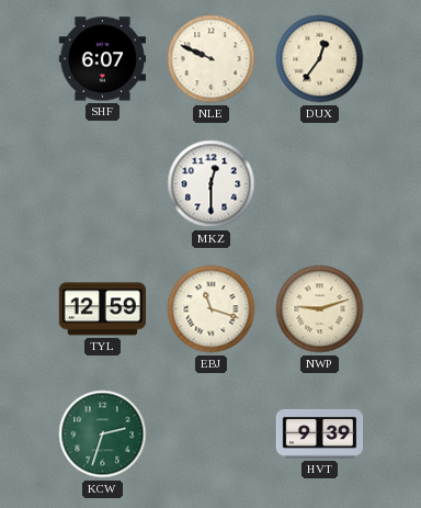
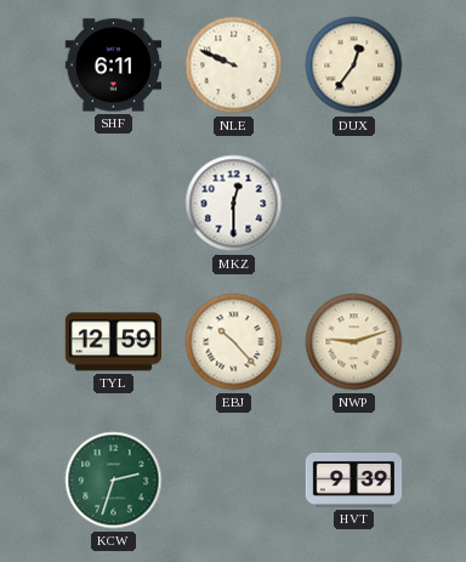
SHF: 6:07 -> 6:11
EBJ: 11:18 -> 10:23
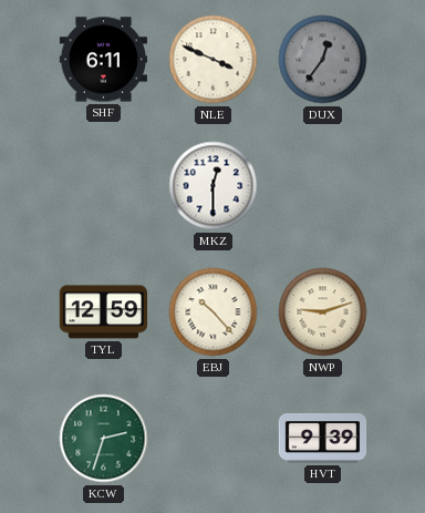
NLE: 9:49 -> 3:49
DUX dial: cream -> grey
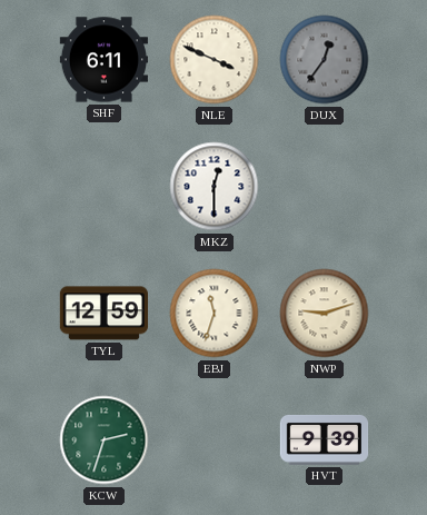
EBJ: 10:23 -> 11:33
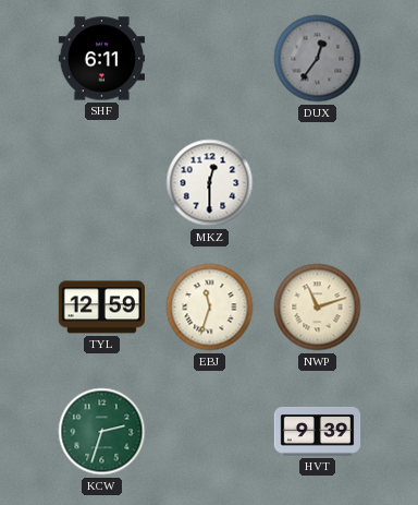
NLE: 3:49 -> none
NWP: 9:12 -> 11:12
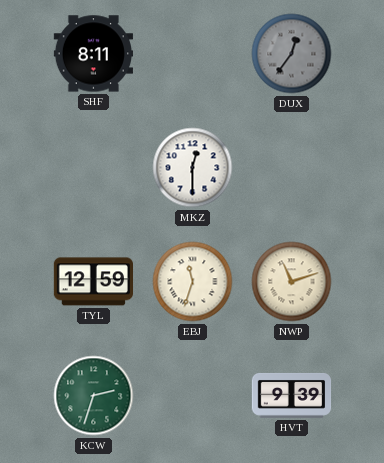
SHF: 6:11 -> 8:11
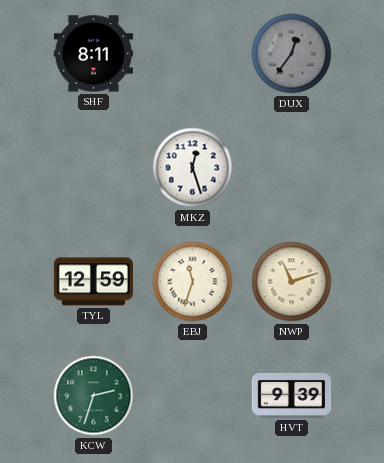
MKZ: 12:30 -> 12:27
